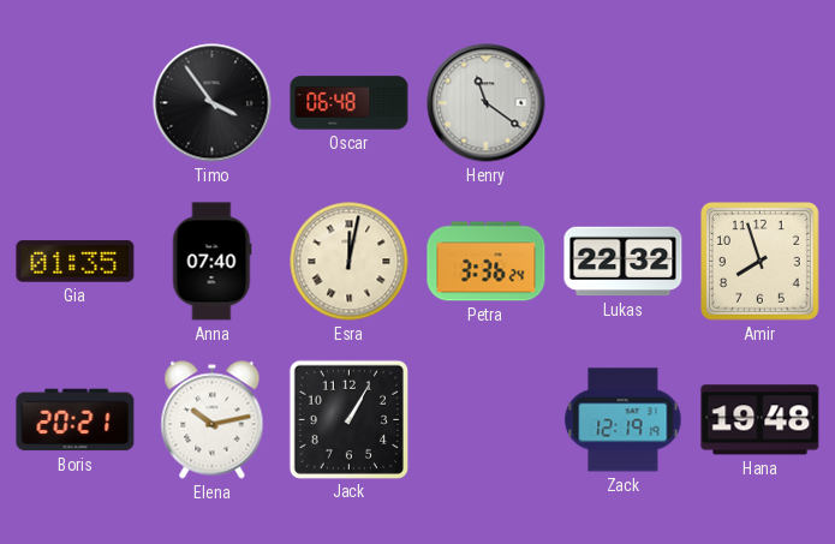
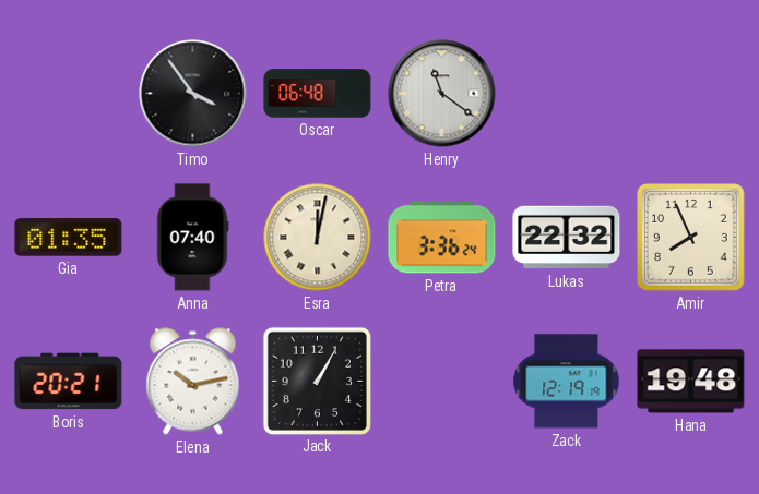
Amir: 7:57 -> 7:56
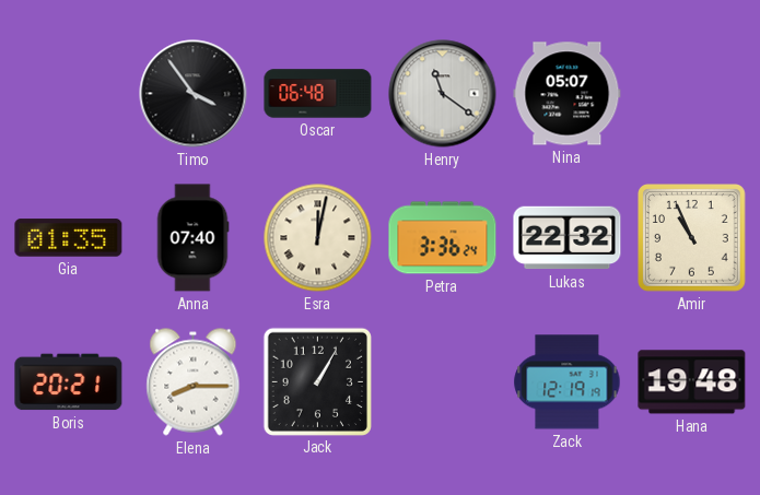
Nina: none -> 05:07
Amir: 7:56 -> 10:56
Elena: 10:13 -> 8:15
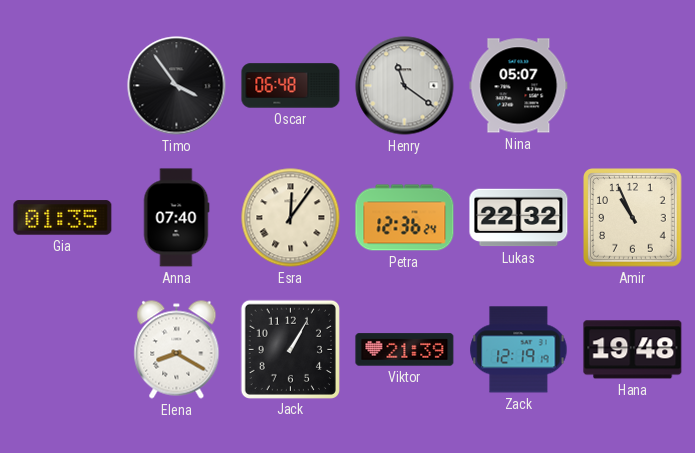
Esra: 12:02 -> 12:06
Petra: 3:36 -> 12:36
Boris: 20:21 -> none
Elena: 8:15 -> 8:20
Viktor: none -> 21:39
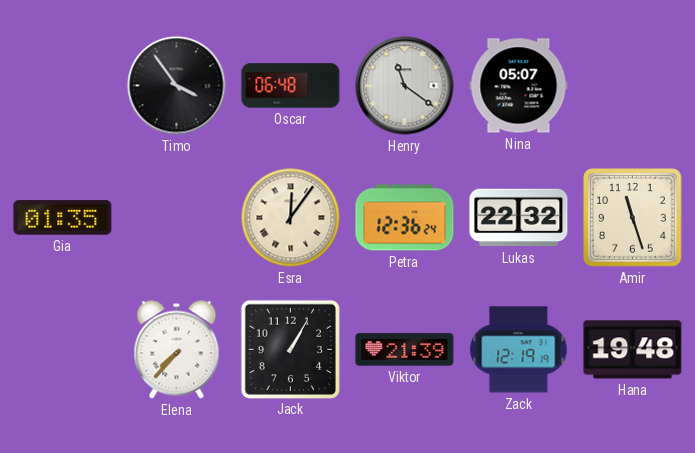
Anna: 07:40 -> none
Amir: 10:56 -> 11:27
Elena: 8:20 -> 7:37
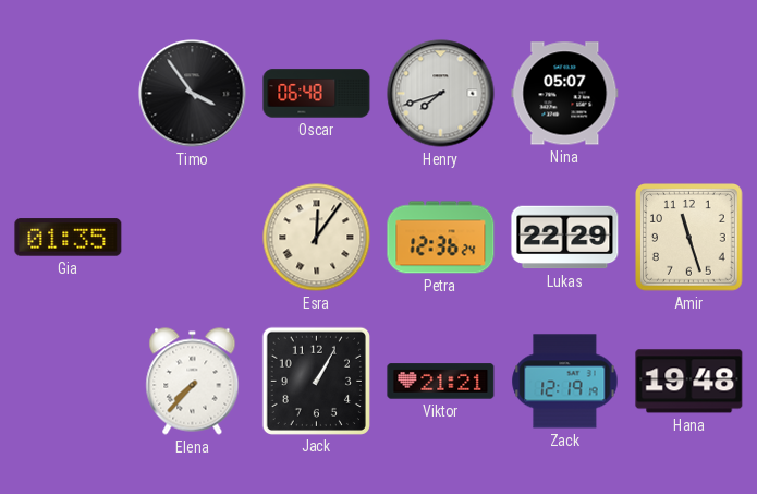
Henry: 11:21 -> 7:42
Lukas: 22:32 -> 22:29
Viktor: 21:39 -> 21:21
